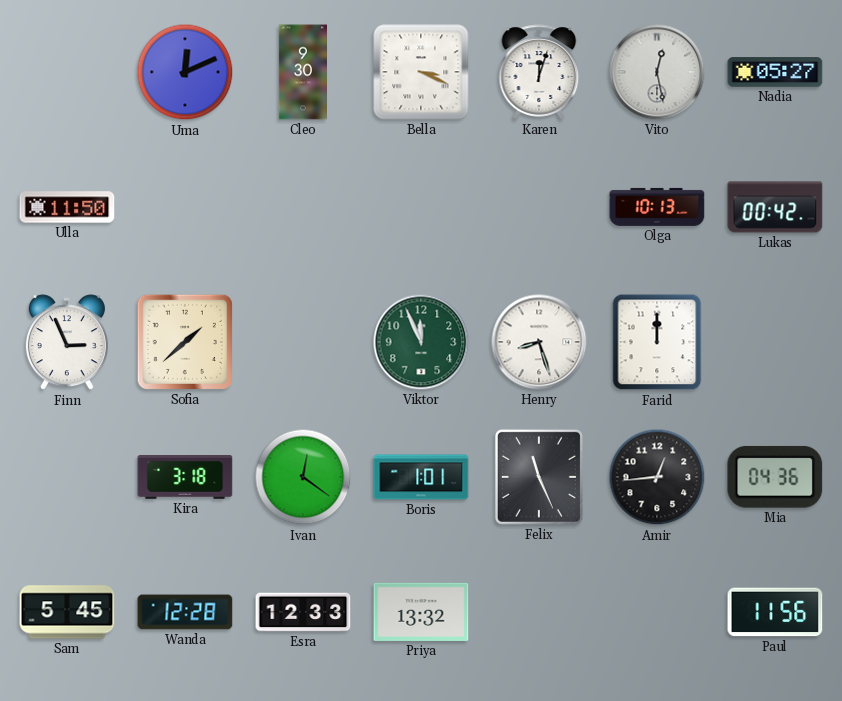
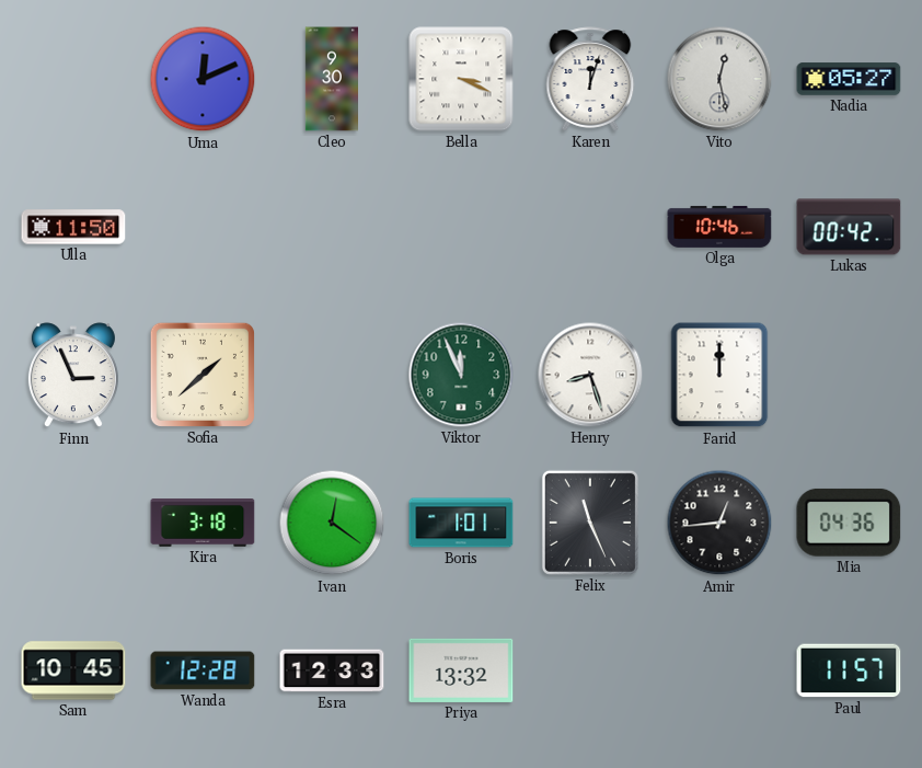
Olga: 10:13 -> 10:46
Sam: 5:45 -> 10:45
Paul: 11:56 -> 11:57
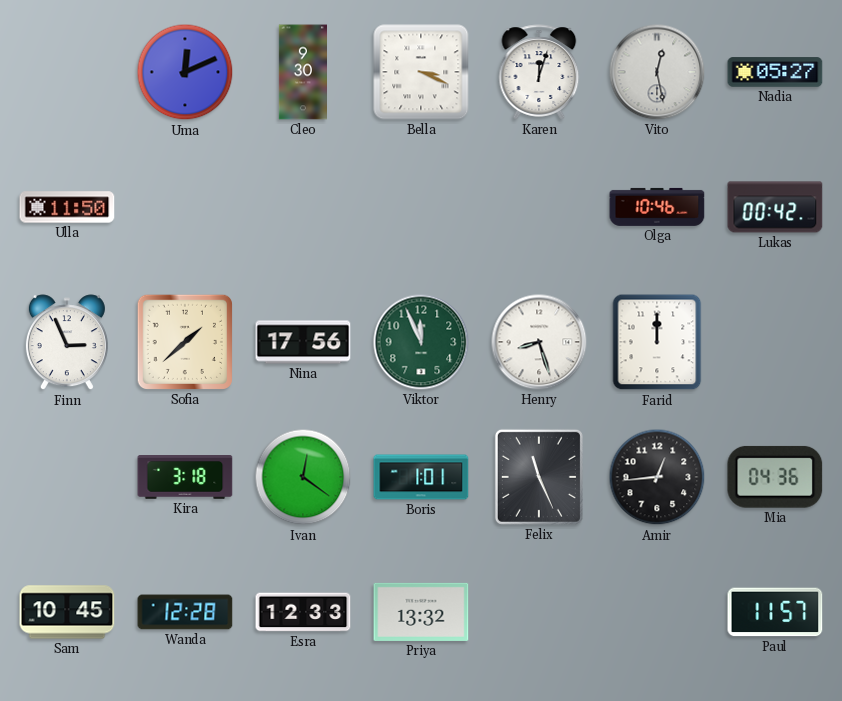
Nina: none -> 17:56
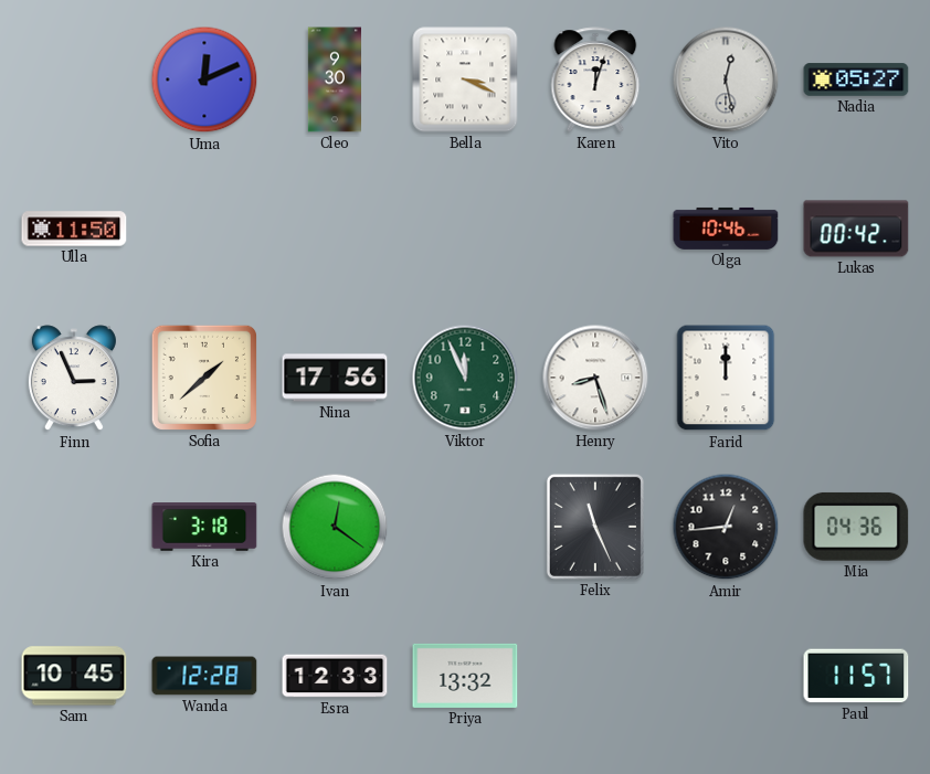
Boris: 1:01 -> none
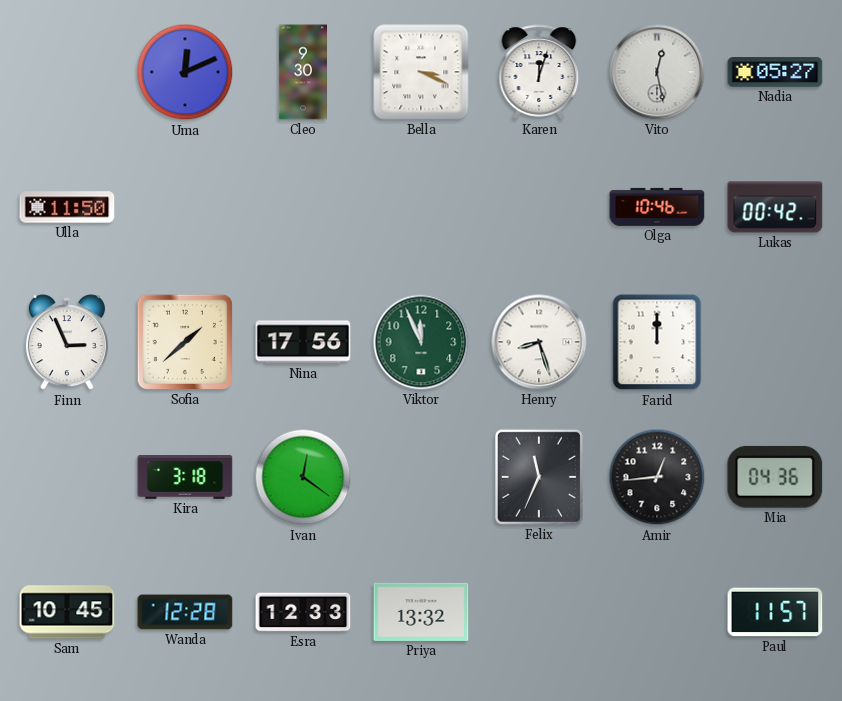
Felix: 11:26 -> 11:34
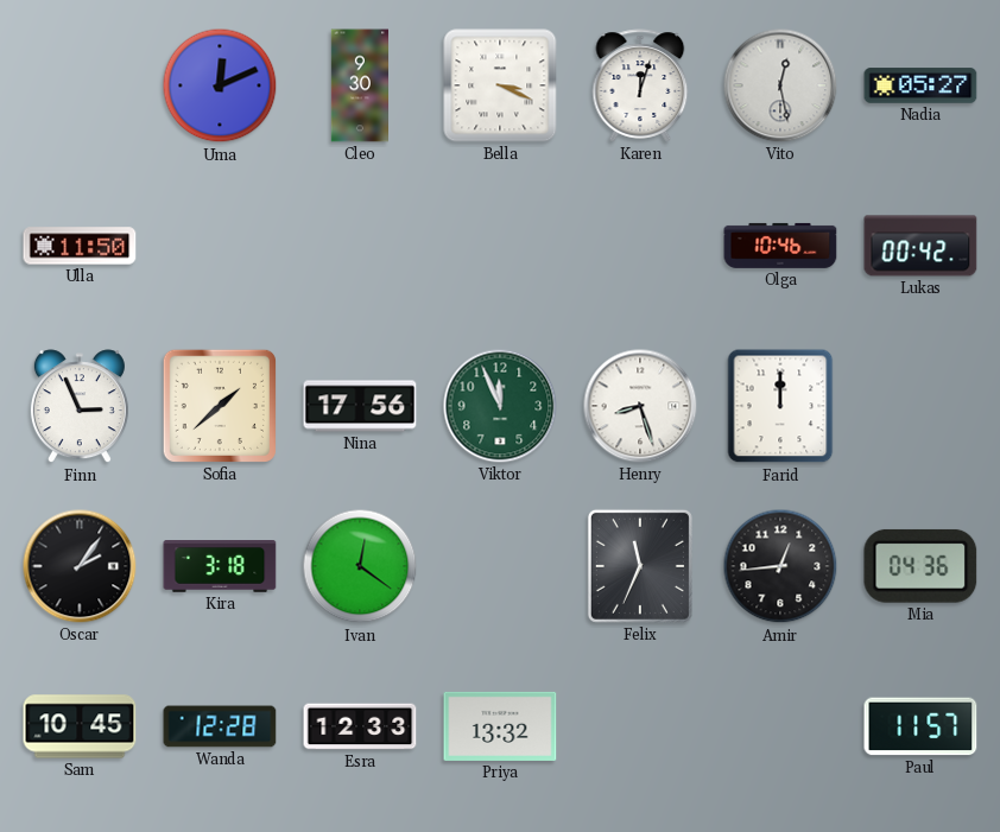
Oscar: none -> 2:06
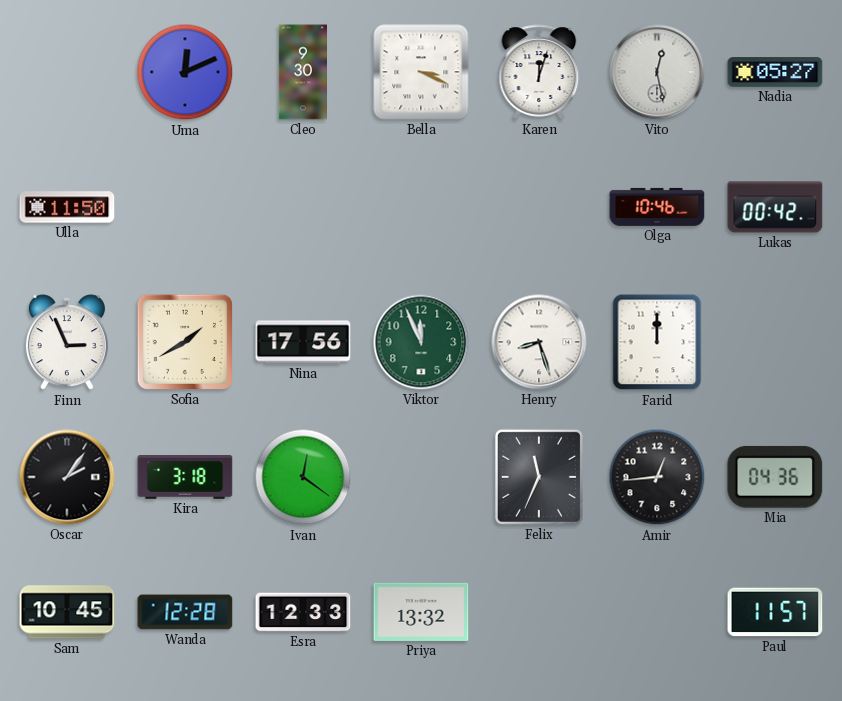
Sofia: 1:38 -> 1:40
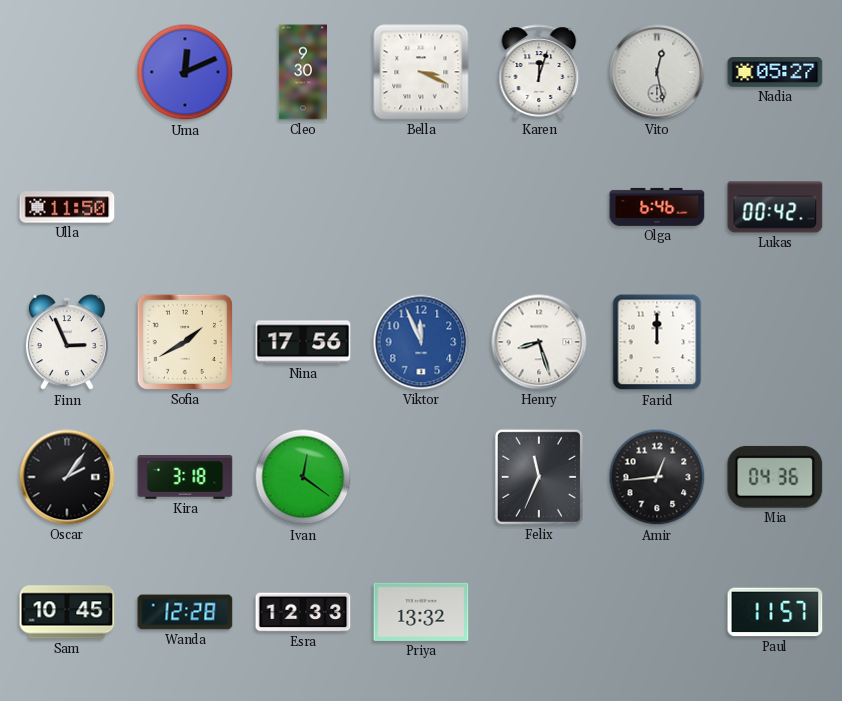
Olga: 10:46 -> 6:46
Viktor dial: green -> blue
